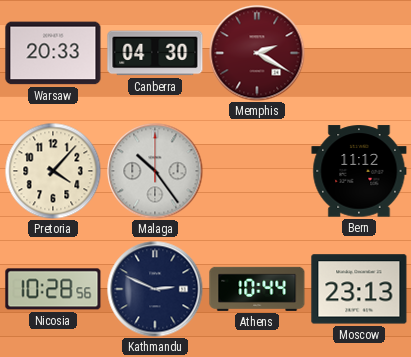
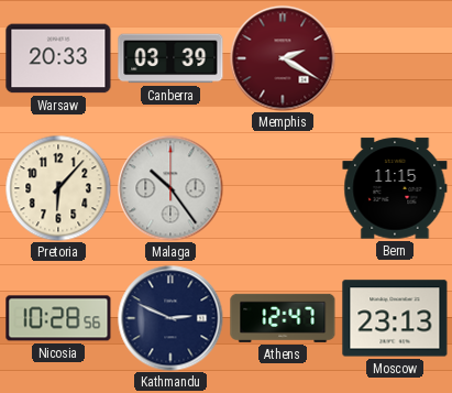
Canberra: 04:30 -> 03:39
Pretoria: 4:07 -> 6:07
Bern: 11:12 -> 11:15
Athens: 10:44 -> 12:47
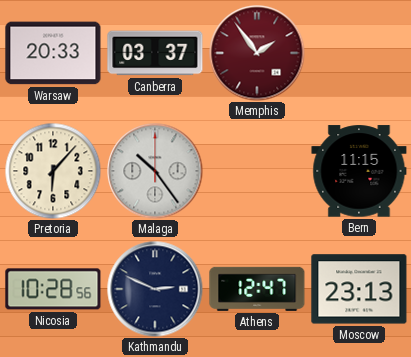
Canberra: 03:39 -> 03:37
Memphis: 2:20 -> 1:54
